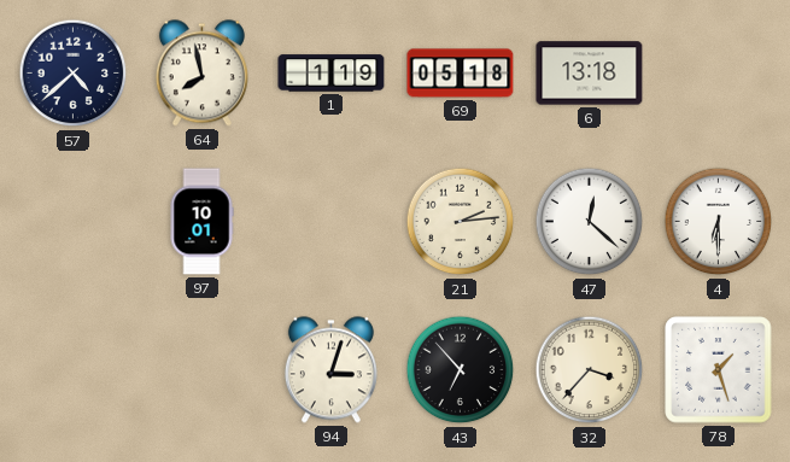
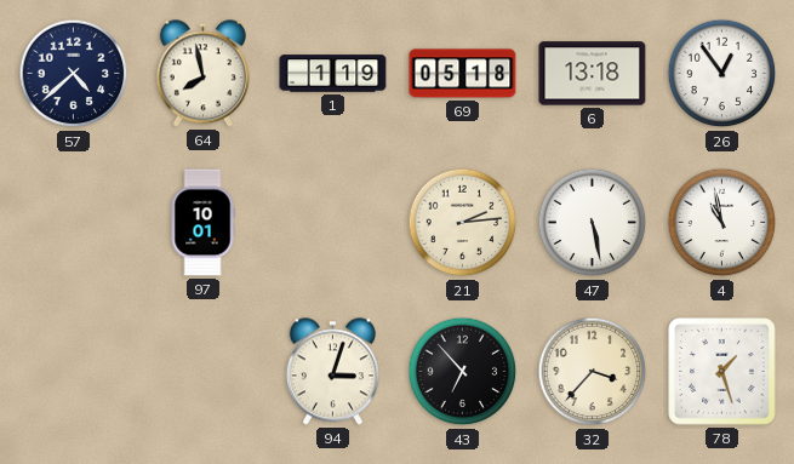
26: none -> 12:54
47: 12:22 -> 5:28
4: 6:30 -> 10:58
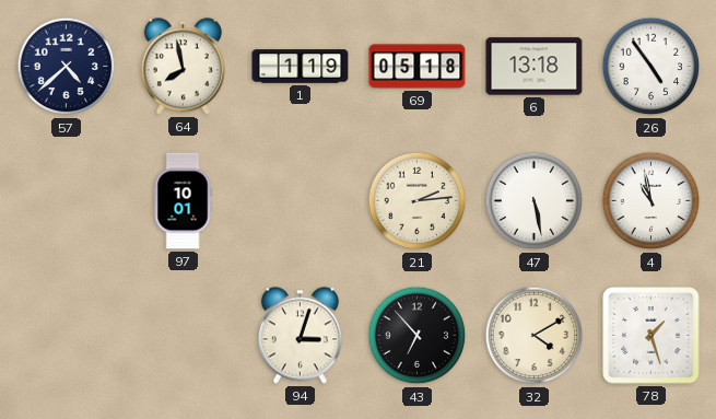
26: 12:54 -> 4:54
32: 3:37 -> 4:10
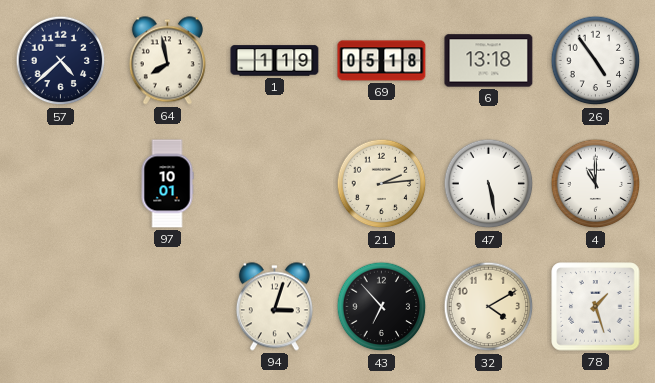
4: 10:58 -> 11:00
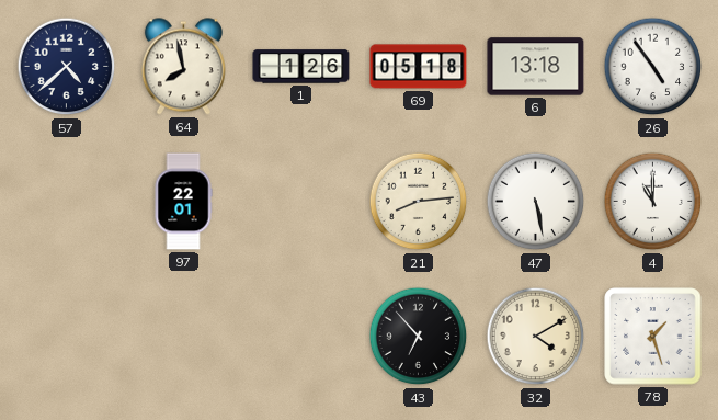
1: 1:19 -> 1:26
97: 10:01 -> 22:01
21: 2:14 -> 8:14
94: 3:03 -> none
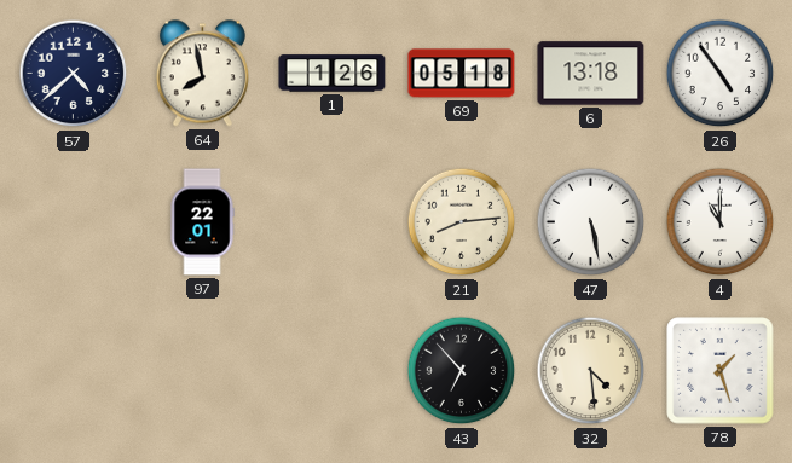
32: 4:10 -> 4:29
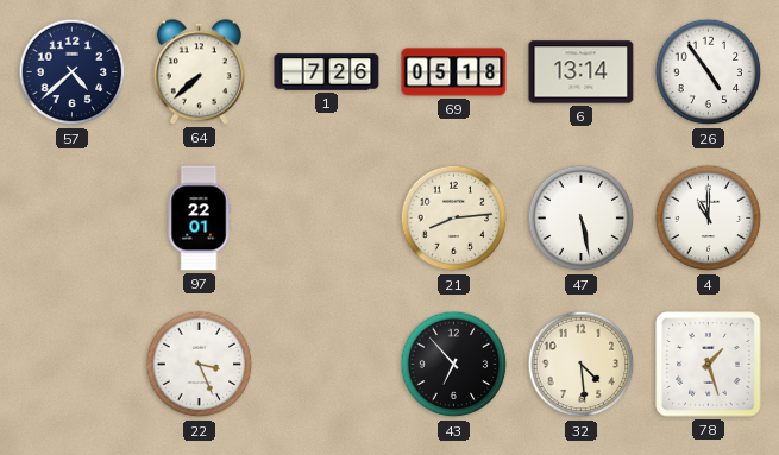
64: 7:58 -> 7:38
1: 1:26 -> 7:26
6: 13:18 -> 13:14
22: none -> 3:26
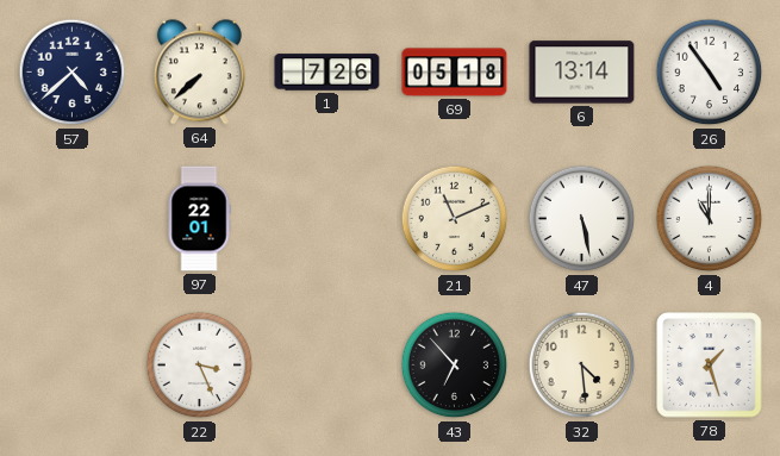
21: 8:14 -> 11:11
